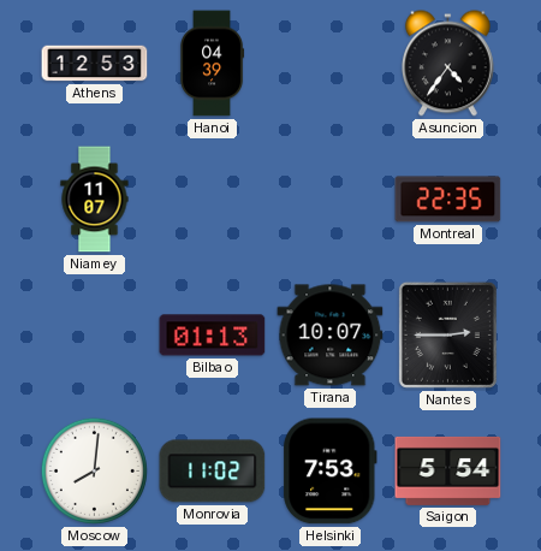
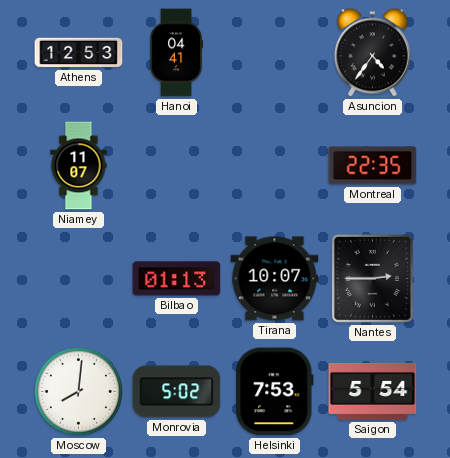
Hanoi: 04:39 -> 04:41
Monrovia: 11:02 -> 5:02
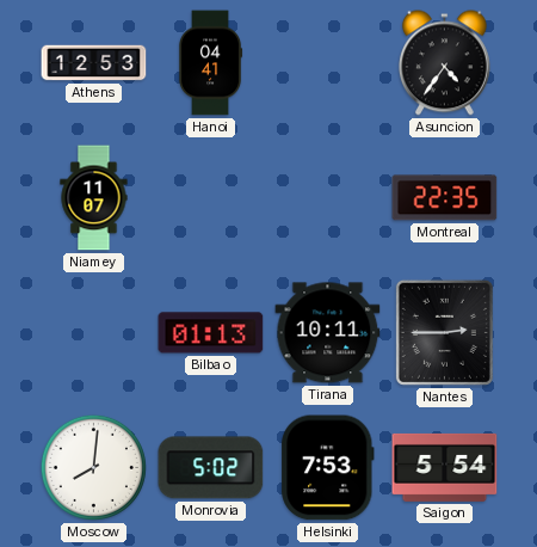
Tirana: 10:07 -> 10:11
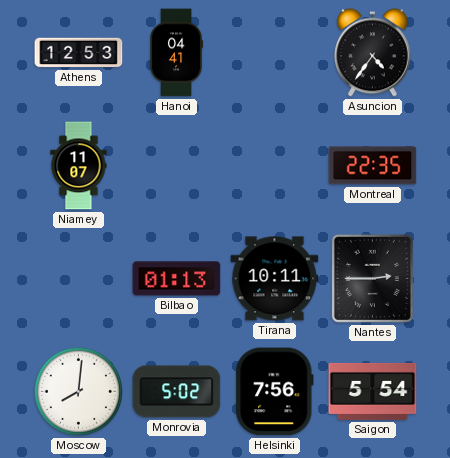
Helsinki: 7:53 -> 7:56
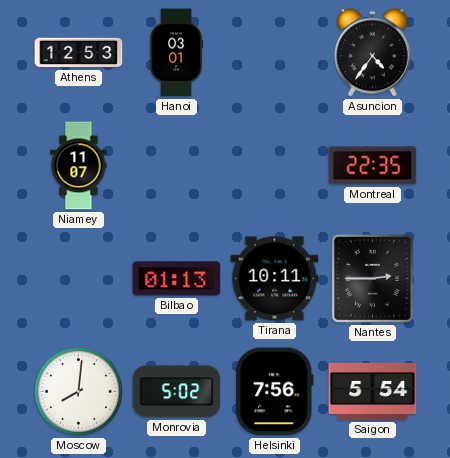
Hanoi: 04:41 -> 03:01
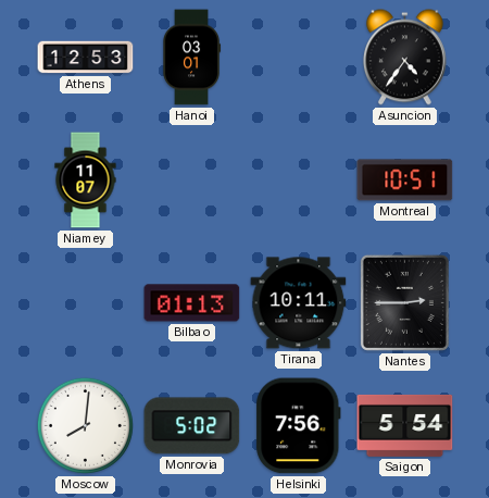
Montreal: 22:35 -> 10:51
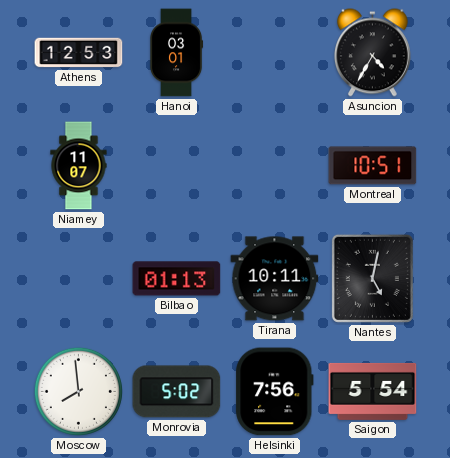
Asuncion: 4:36 -> 4:35
Nantes: 2:45 -> 5:02
Moscow: 8:01 -> 7:59
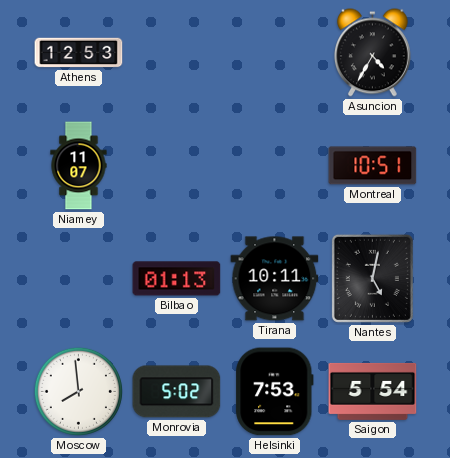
Hanoi: 03:01 -> none
Helsinki: 7:56 -> 7:53
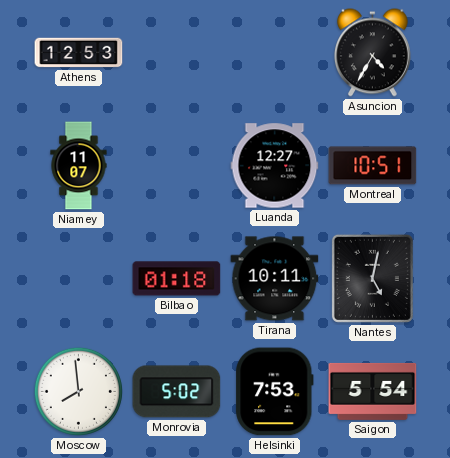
Luanda: none -> 12:27
Bilbao: 01:13 -> 01:18
